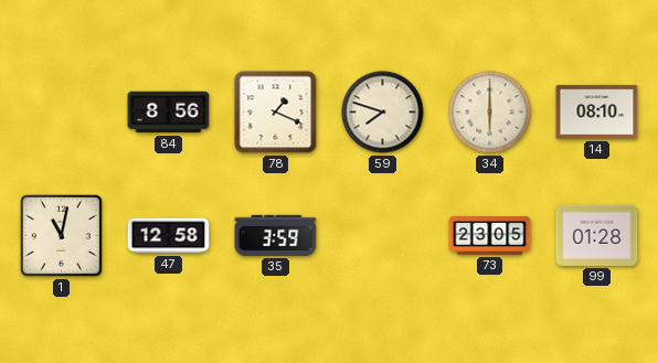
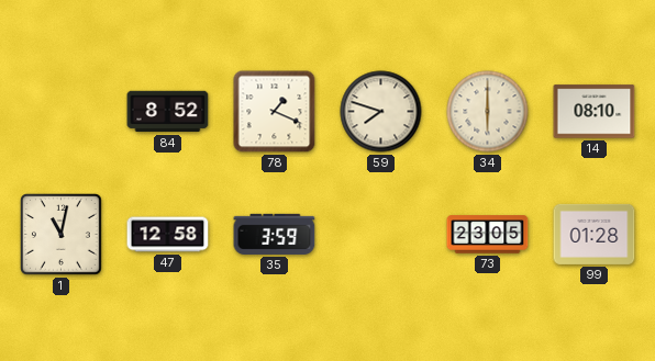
84: 8:56 -> 8:52
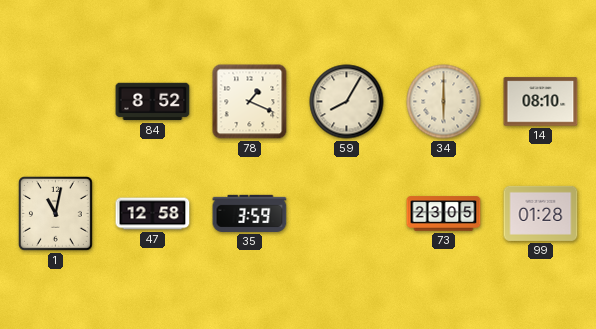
59: 7:48 -> 8:05
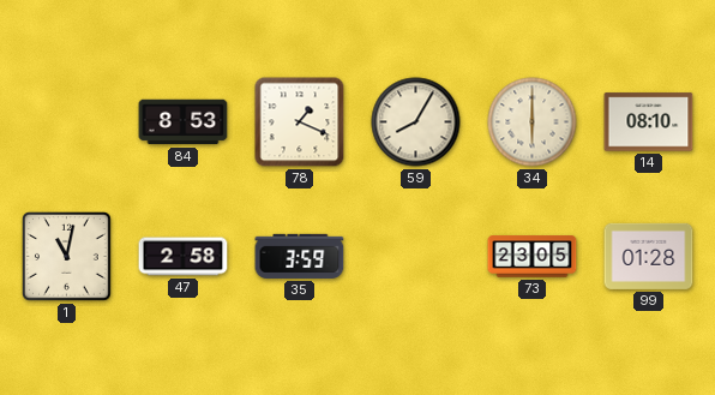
84: 8:52 -> 8:53
47: 12:58 -> 2:58
